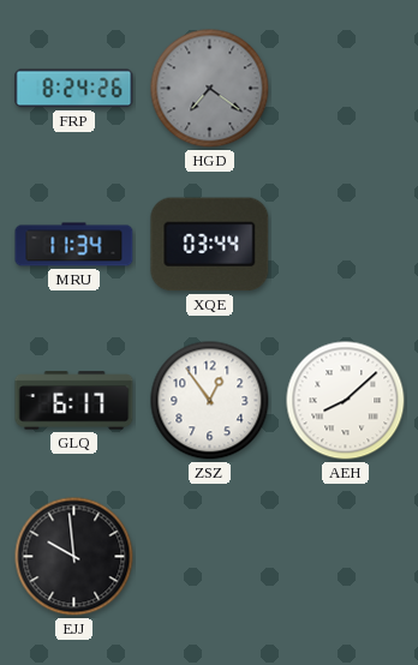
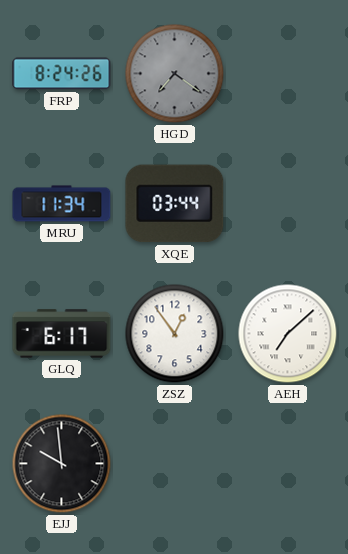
AEH: 8:08 -> 7:08
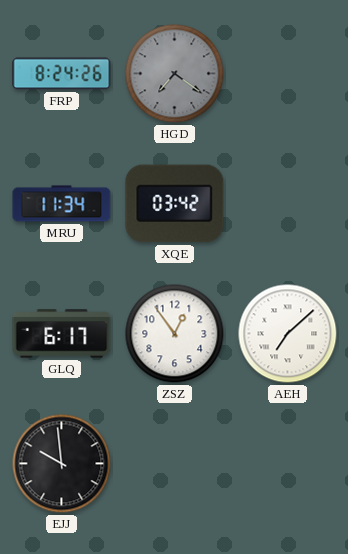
XQE: 03:44 -> 03:42
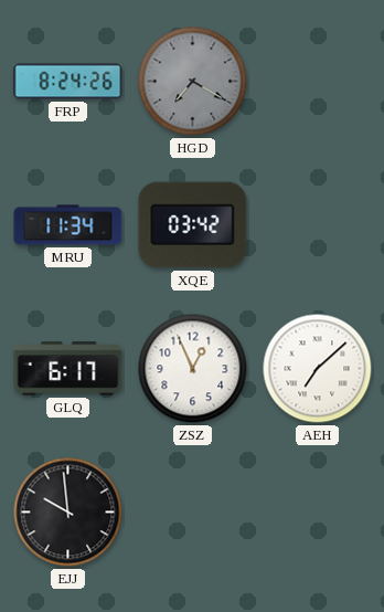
HGD: 7:21 -> 7:20
ZSZ: 12:54 -> 12:56
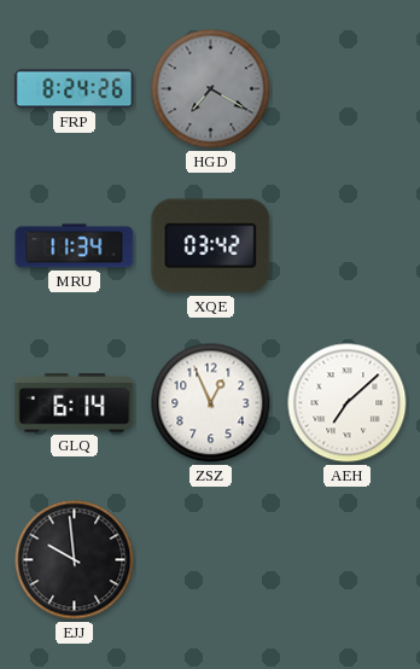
GLQ: 6:17 -> 6:14
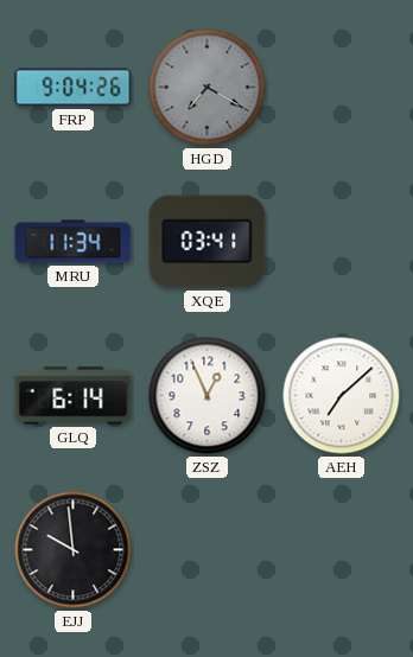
FRP: 8:24 -> 9:04
XQE: 03:42 -> 03:41
